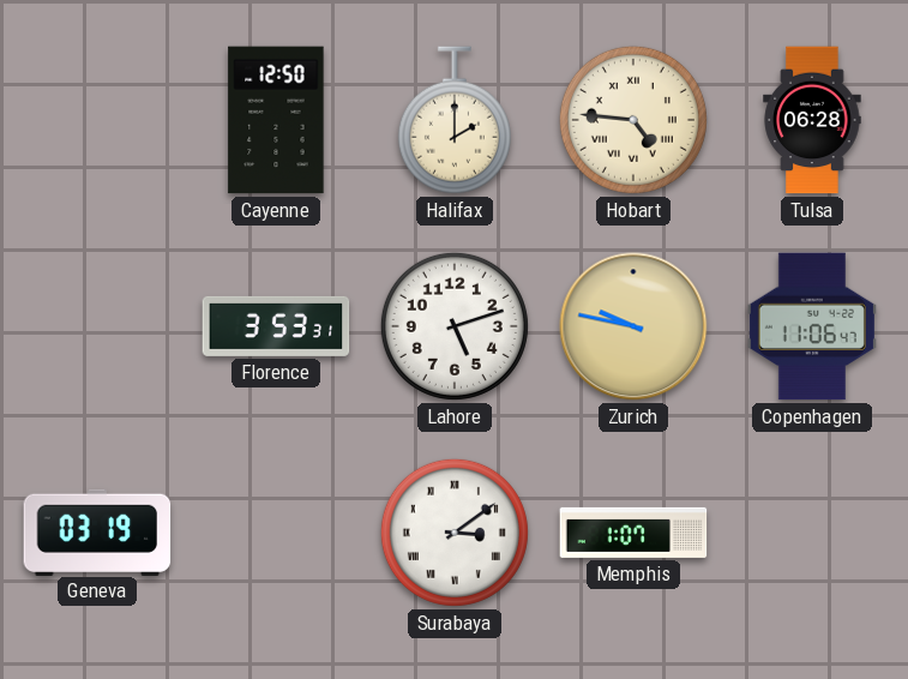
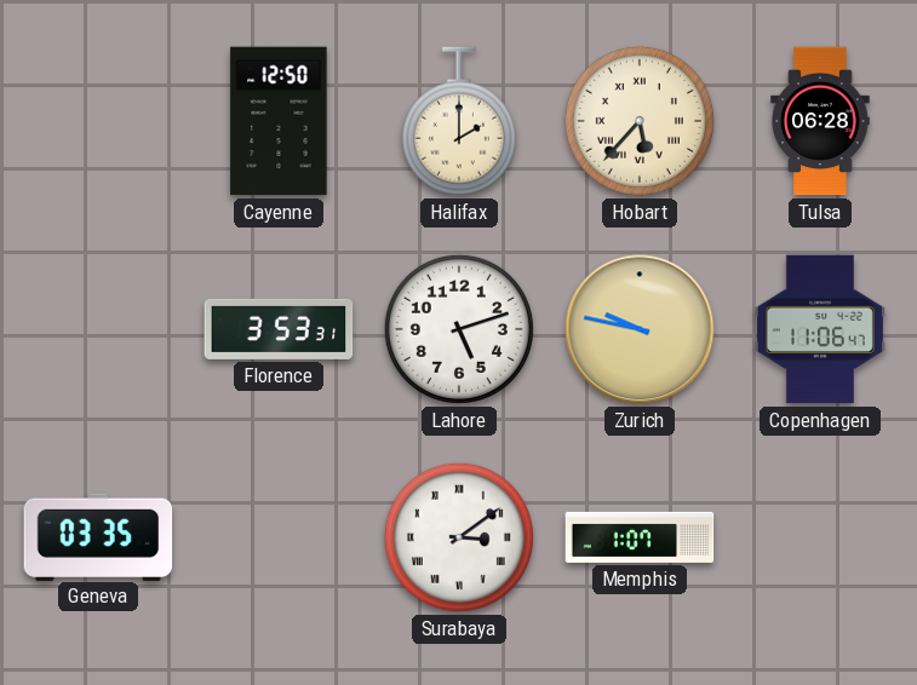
Hobart: 4:46 -> 5:37
Geneva: 03:19 -> 03:35
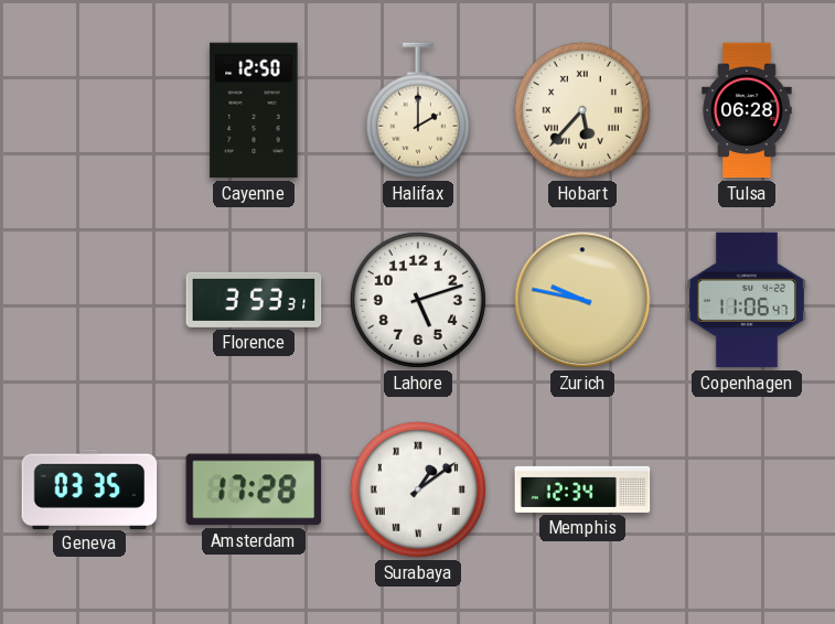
Amsterdam: none -> 17:28
Surabaya: 3:09 -> 1:09
Memphis: 1:07 -> 12:34
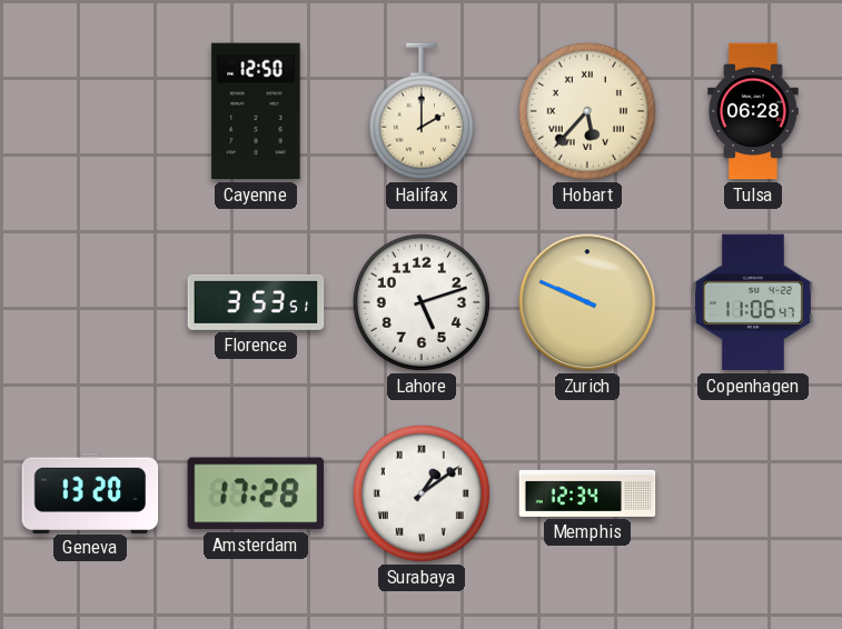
Florence: 3:53:31 -> 3:53:51
Zurich: 9:47 -> 9:49
Geneva: 03:35 -> 13:20
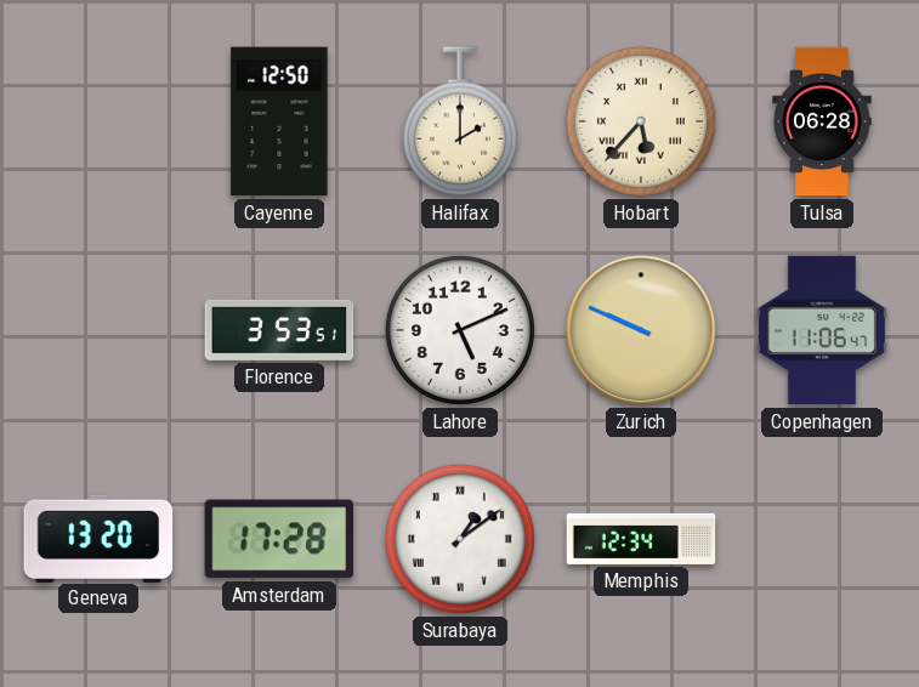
Lahore: 5:12 -> 5:11
